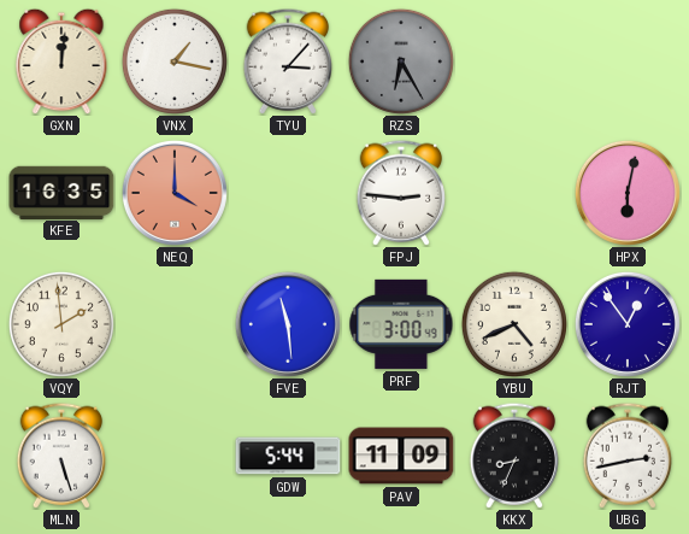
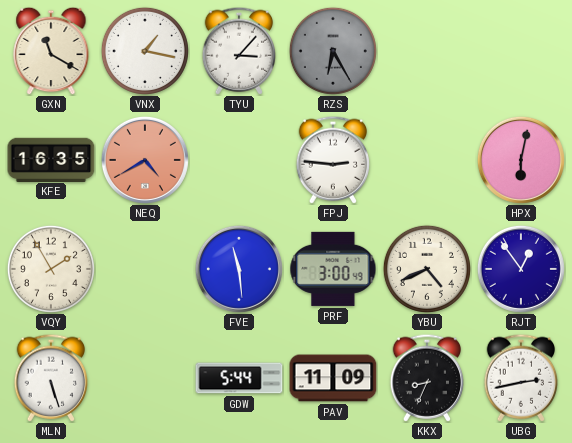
GXN: 12:01 -> 11:20
NEQ: 4:00 -> 4:40
VQY: 1:59 -> 1:55
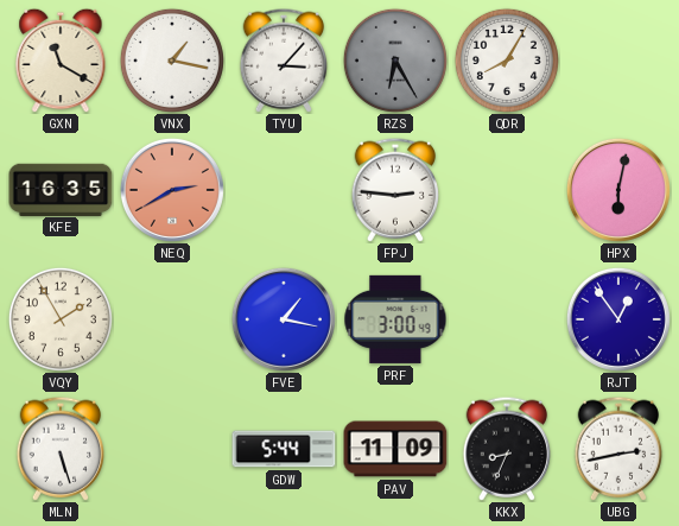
QDR: none -> 8:05
NEQ: 4:40 -> 2:40
FVE: 11:29 -> 1:17
YBU: 4:41 -> none
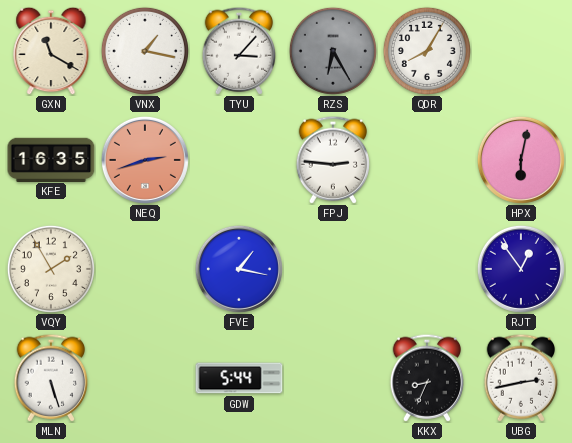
NEQ: 2:40 -> 2:42
PRF: 3:00 -> none
PAV: 11:09 -> none
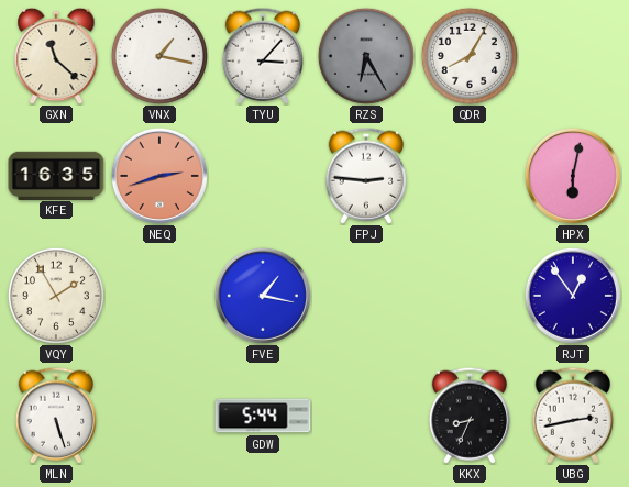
GXN: 11:20 -> 11:22
